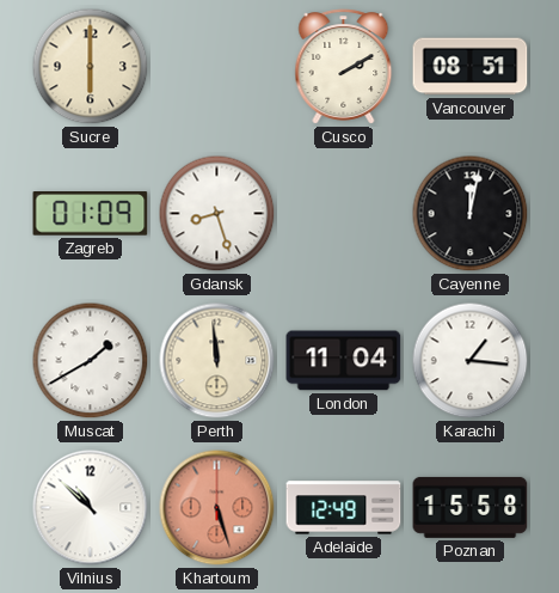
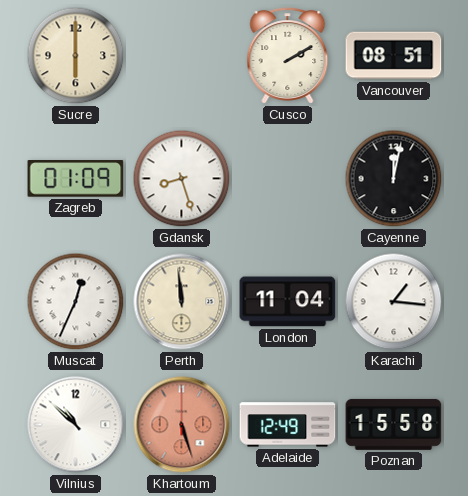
Muscat: 1:40 -> 12:34
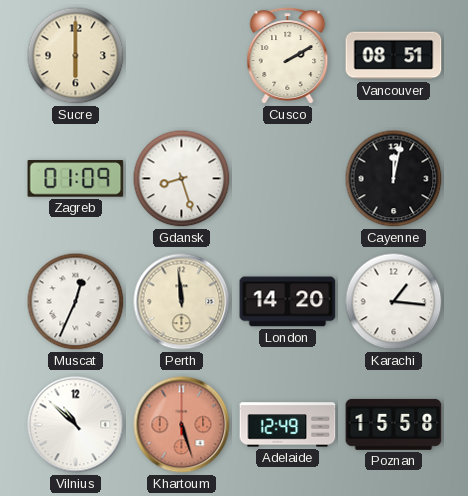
London: 11:04 -> 14:20
